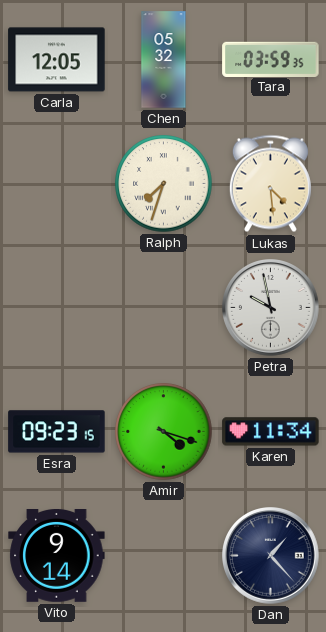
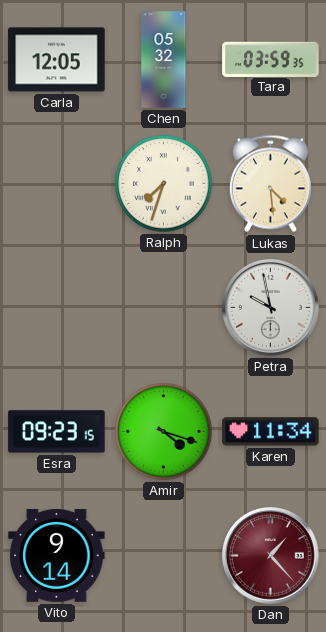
Dan dial: navy -> burgundy
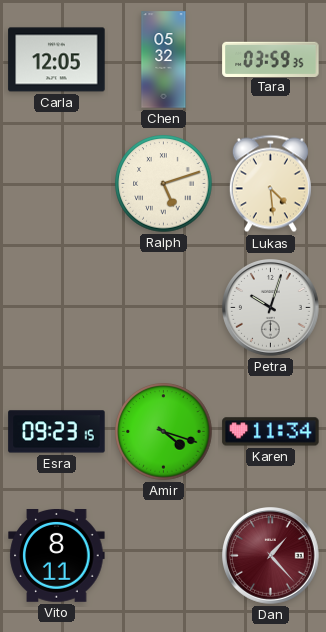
Ralph: 7:33 -> 5:12
Petra: 9:58 -> 10:03
Vito: 9:14 -> 8:11
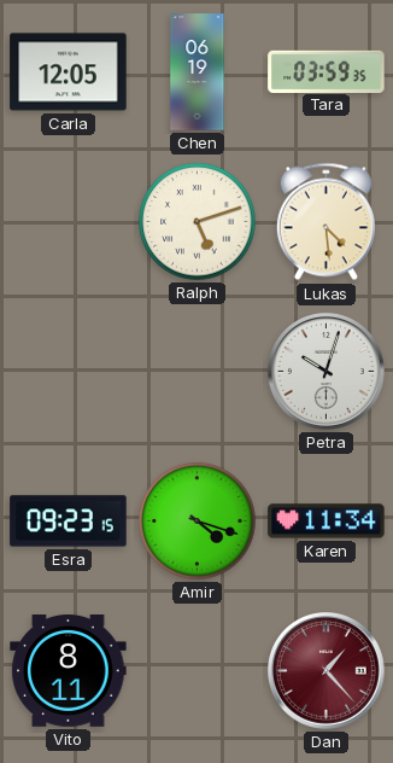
Chen: 05:32 -> 06:19
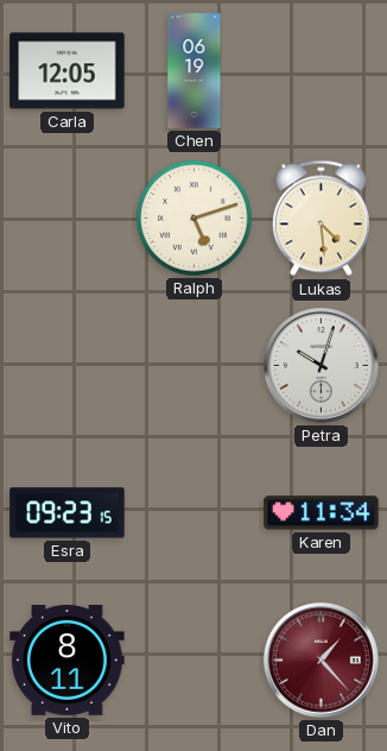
Tara: 03:59 -> none
Amir: 4:18 -> none
